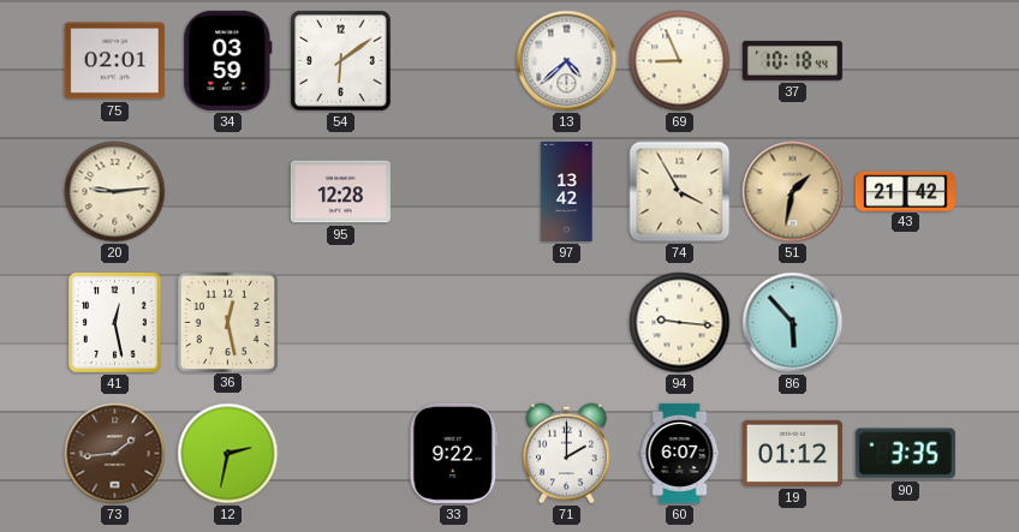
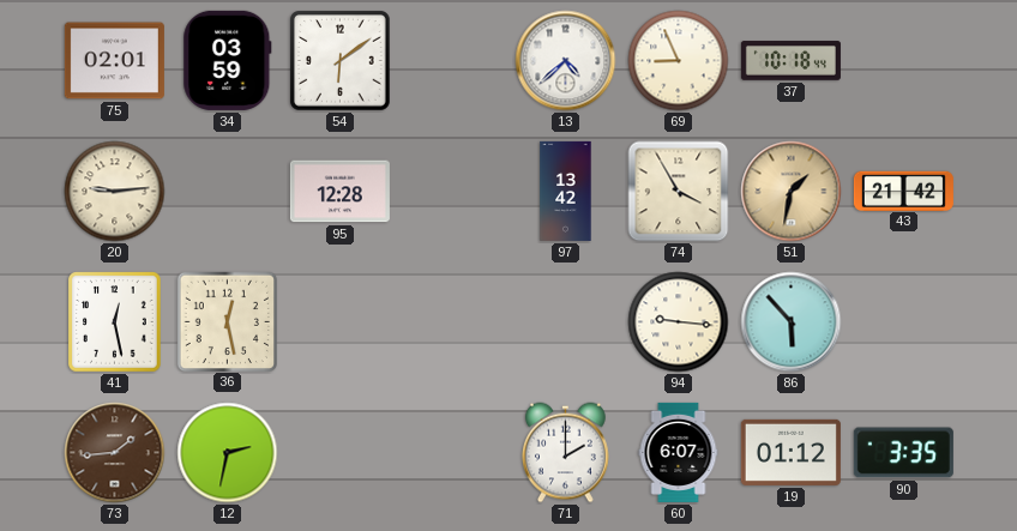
33: 9:22 -> none
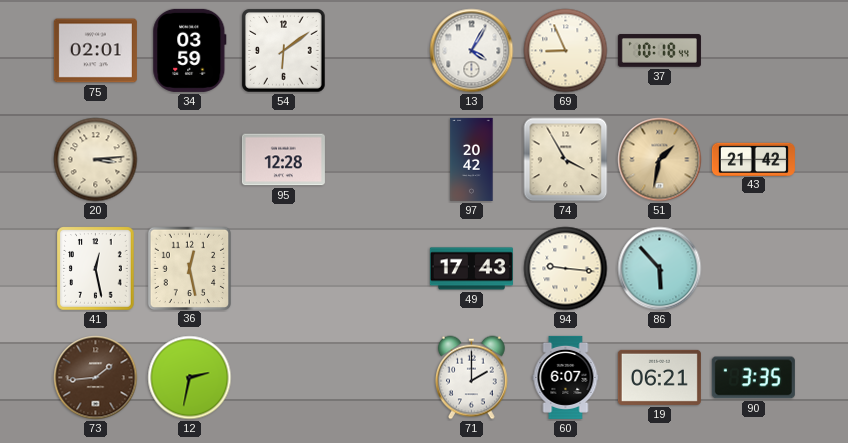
13: 4:38 -> 4:05
20: 9:14 -> 3:14
97: 13:42 -> 20:42
49: none -> 17:43
19: 01:12 -> 06:21
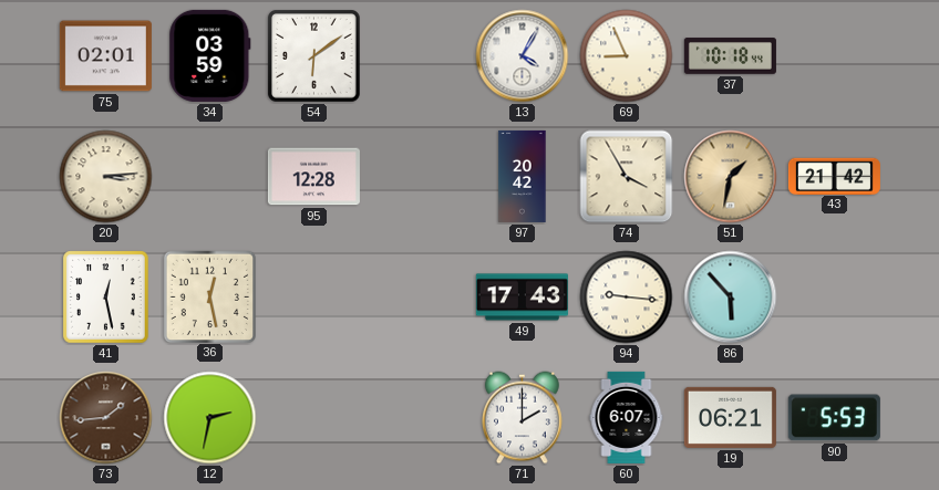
90: 3:35 -> 5:53
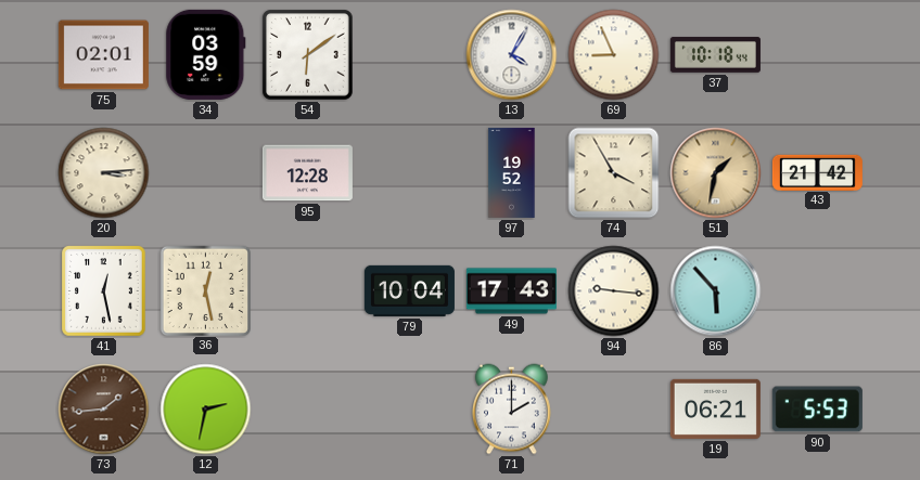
97: 20:42 -> 19:52
79: none -> 10:04
60: 6:07 -> none
